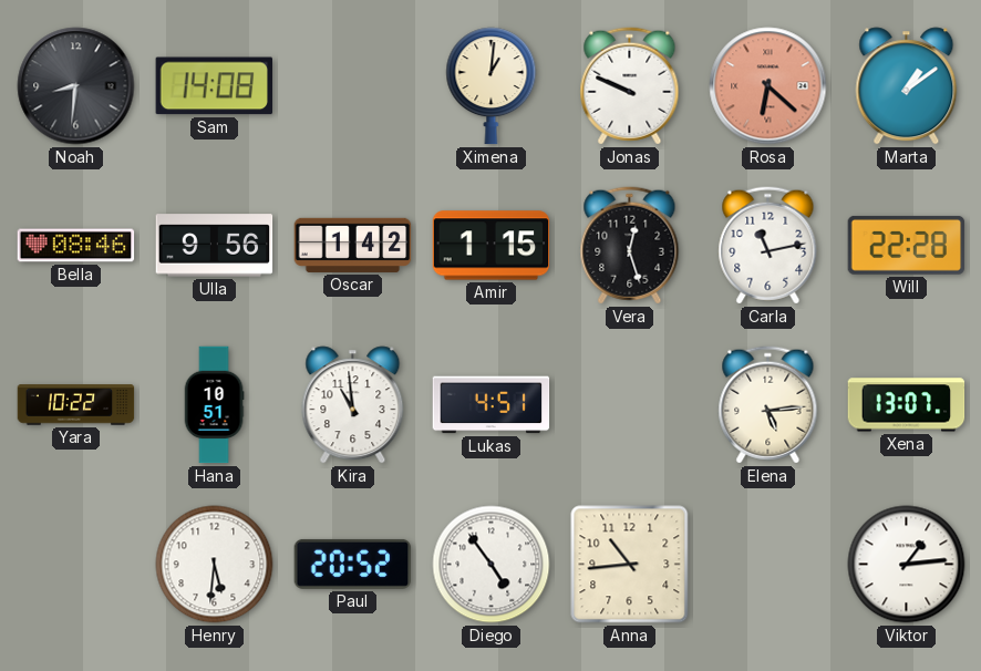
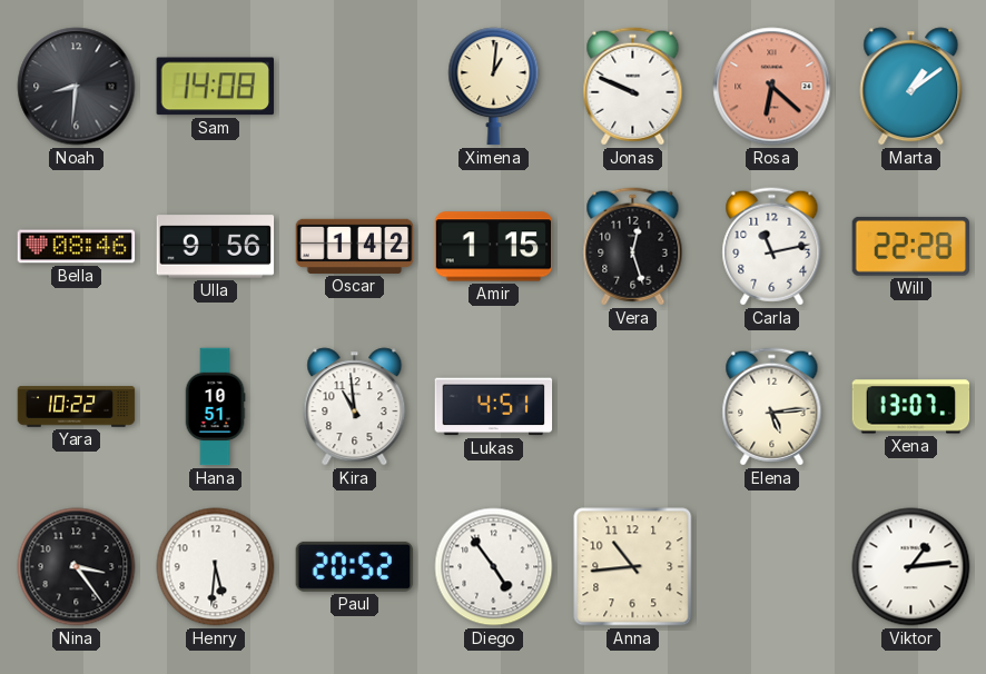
Nina: none -> 3:24
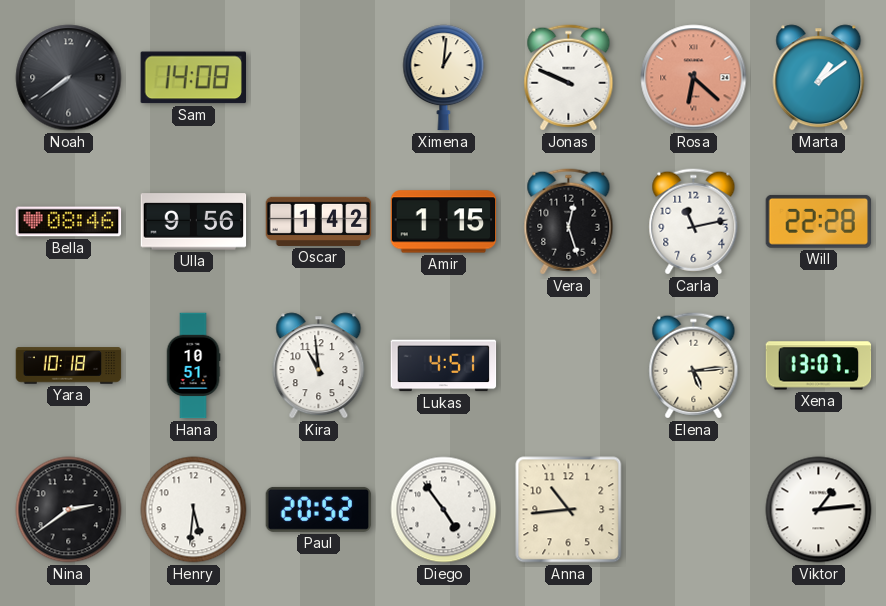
Noah: 8:31 -> 7:39
Yara: 10:22 -> 10:18
Nina: 3:24 -> 2:39
